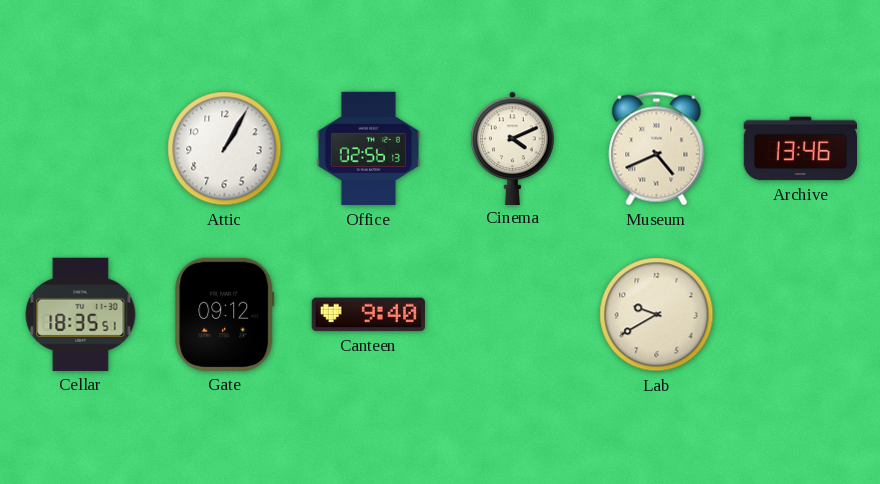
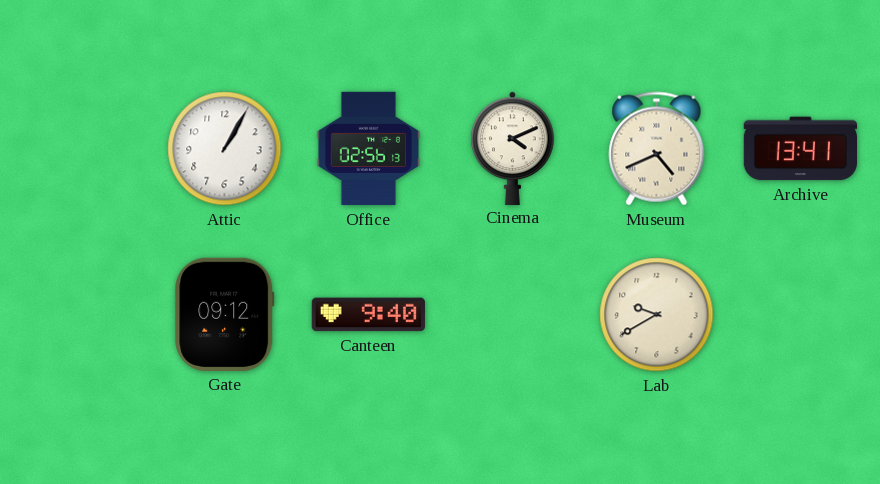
Archive: 13:46 -> 13:41
Cellar: 18:35 -> none
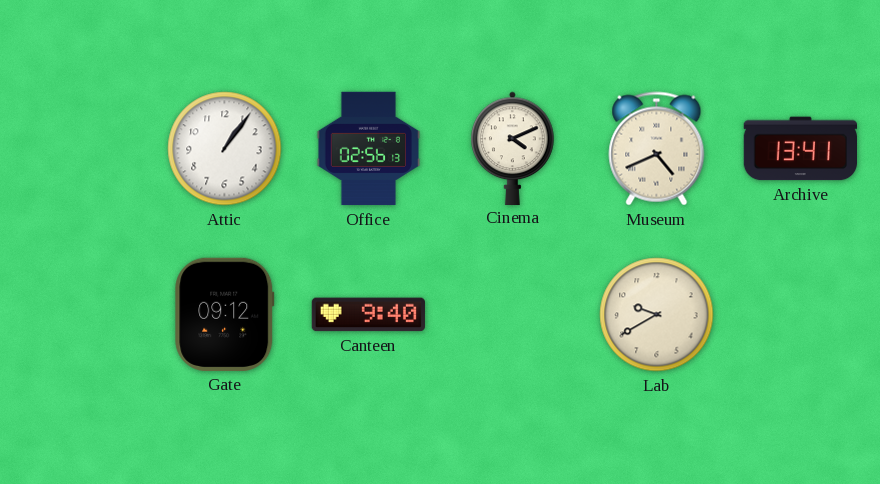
Attic: 1:05 -> 1:06
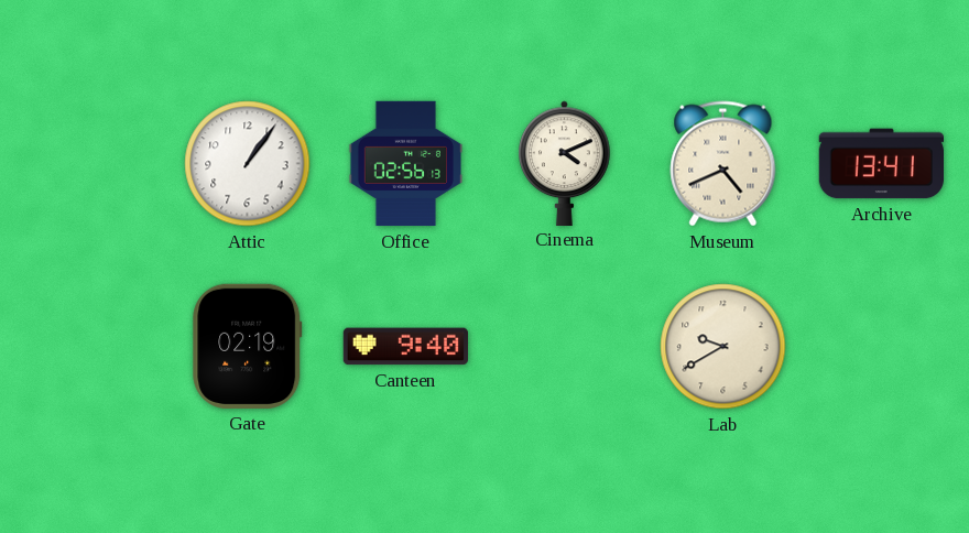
Gate: 09:12 -> 02:19
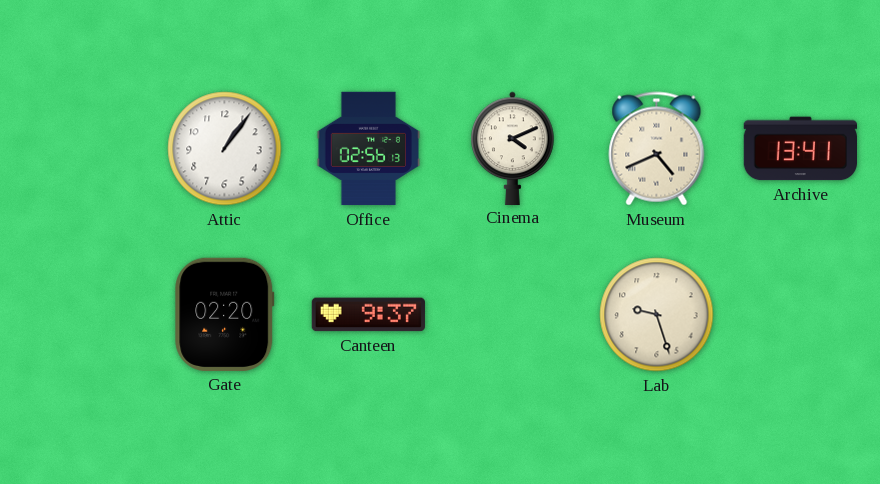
Gate: 02:19 -> 02:20
Canteen: 9:40 -> 9:37
Lab: 9:40 -> 9:27
